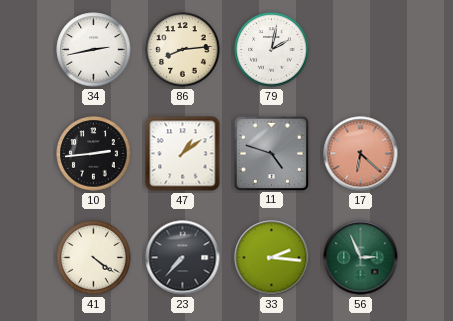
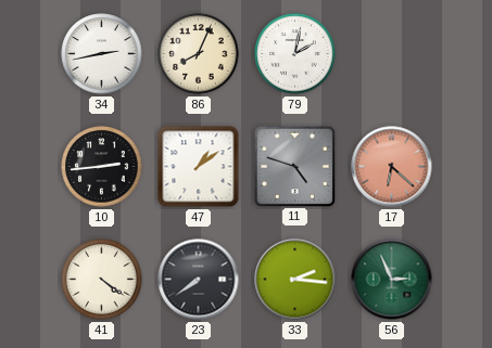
86: 8:14 -> 8:04
23: 7:37 -> 7:39
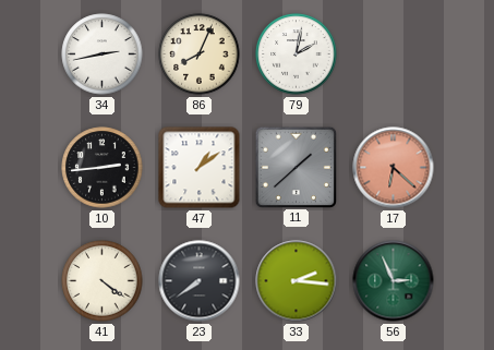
11: 4:48 -> 1:38
